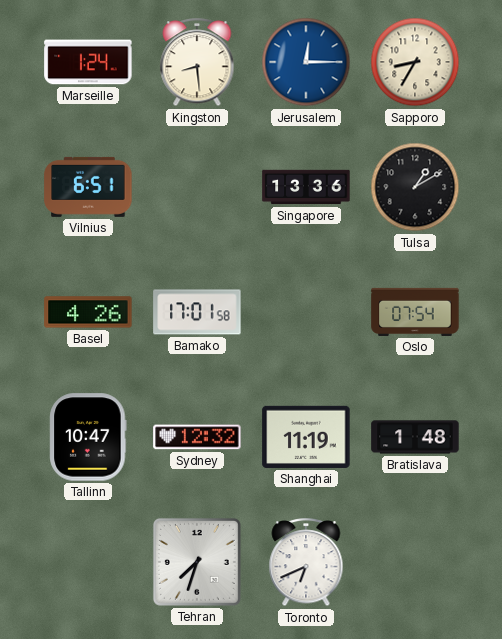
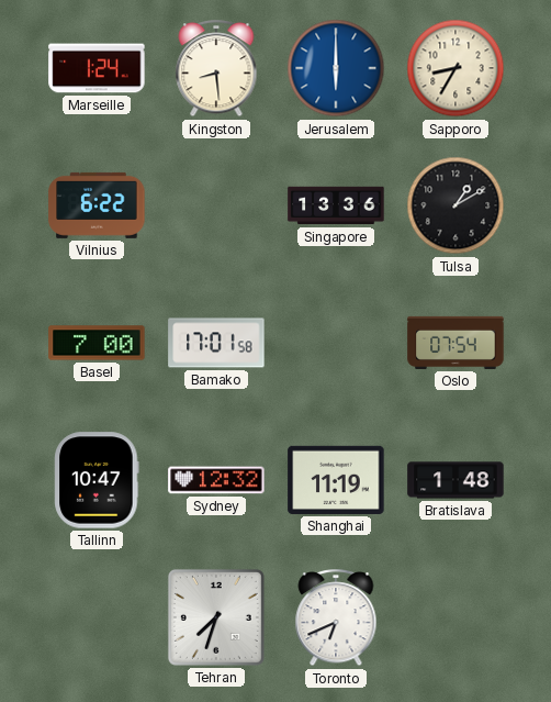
Jerusalem: 12:15 -> 6:00
Vilnius: 6:51 -> 6:22
Basel: 4:26 -> 7:00
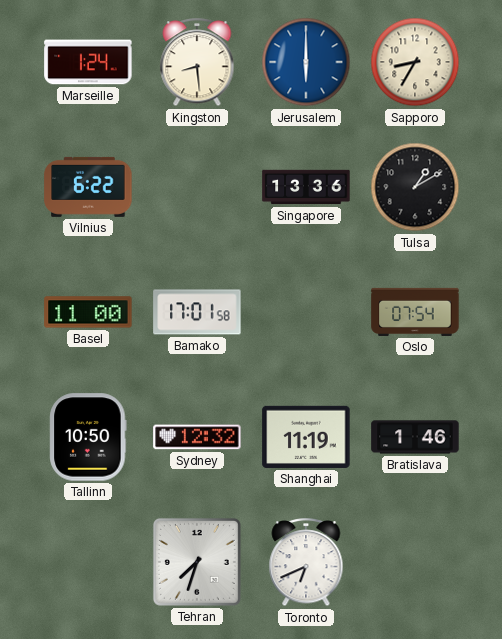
Basel: 7:00 -> 11:00
Tallinn: 10:47 -> 10:50
Bratislava: 1:48 -> 1:46
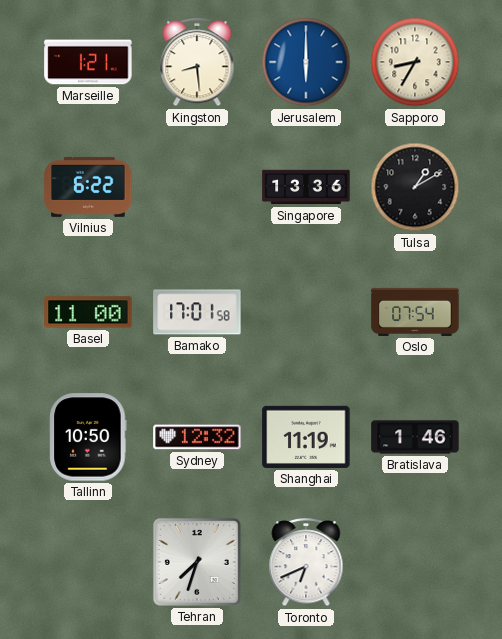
Marseille: 1:24 -> 1:21
